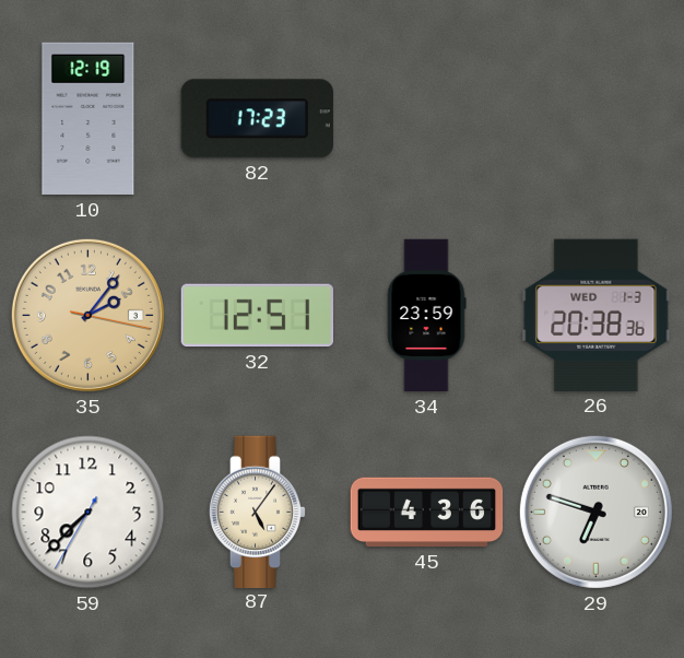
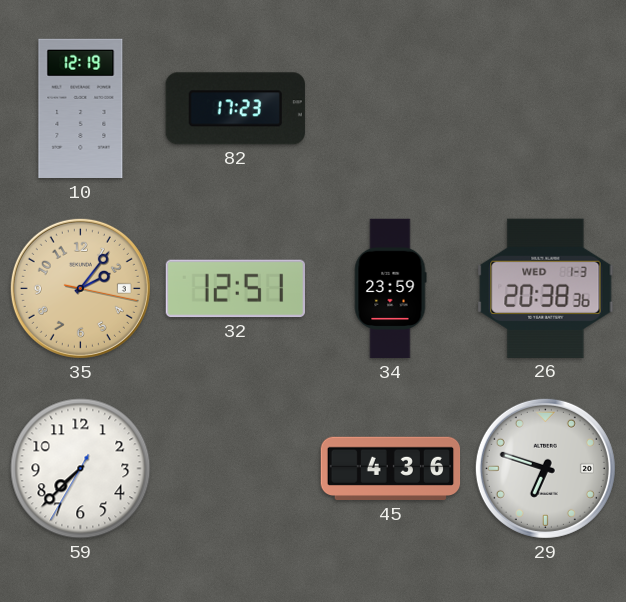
87: 5:06 -> none
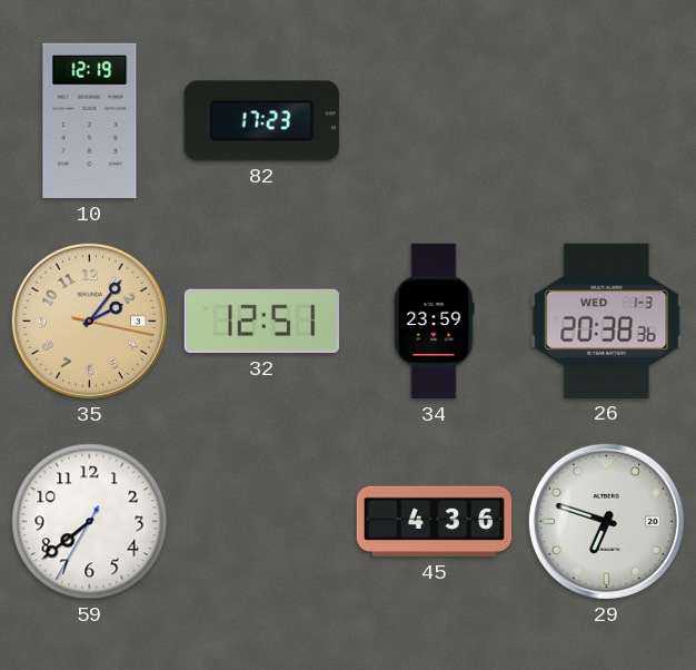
59: 7:37 -> 7:38
